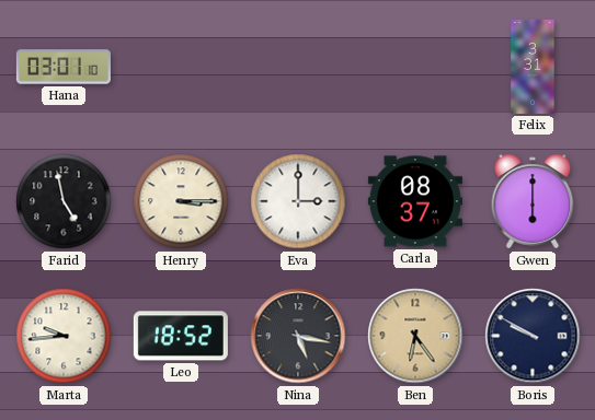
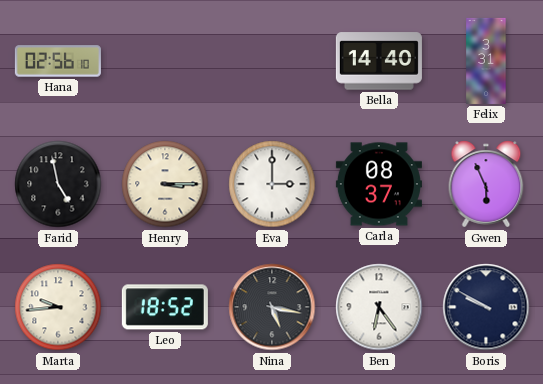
Hana: 03:01 -> 02:56
Bella: none -> 14:40
Gwen: 6:00 -> 5:56
Ben dial: champagne -> white
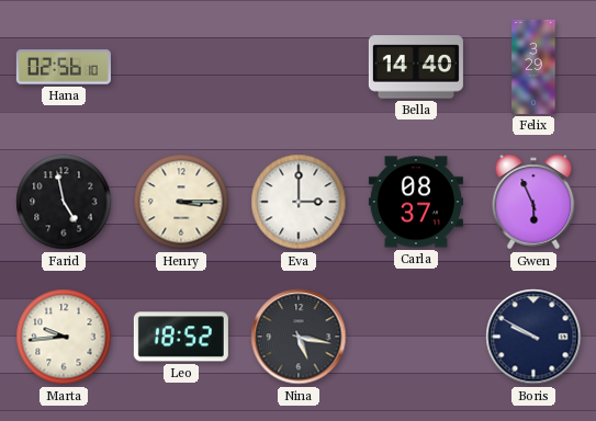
Felix: 3:31 -> 3:29
Ben: 6:24 -> none
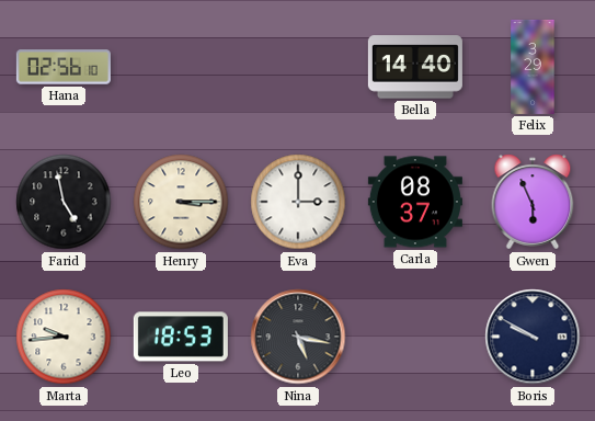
Leo: 18:52 -> 18:53
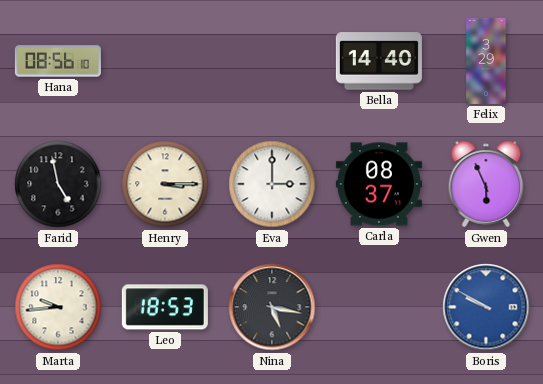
Hana: 02:56 -> 08:56
Boris dial: navy -> blue
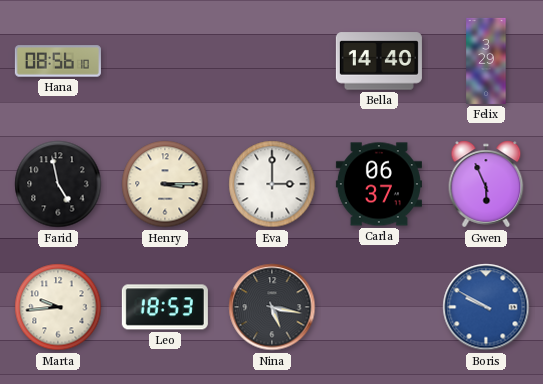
Carla: 08:37 -> 06:37
